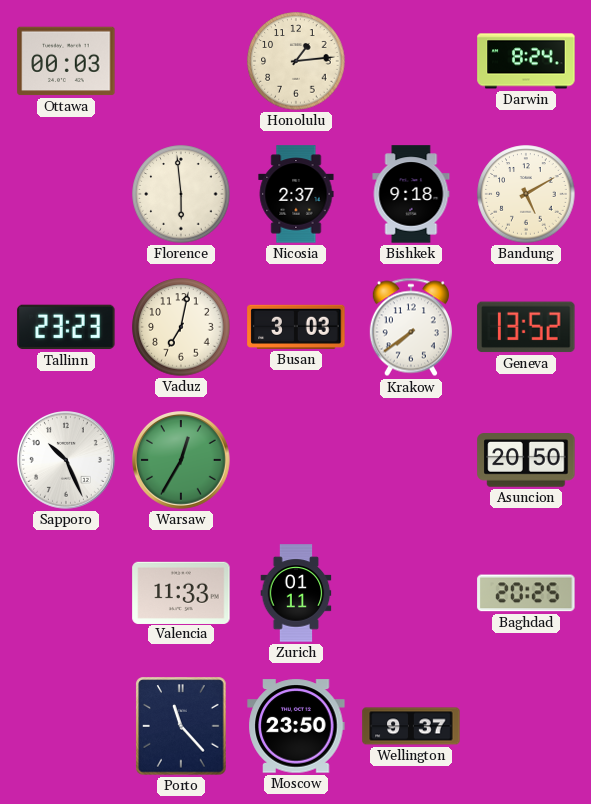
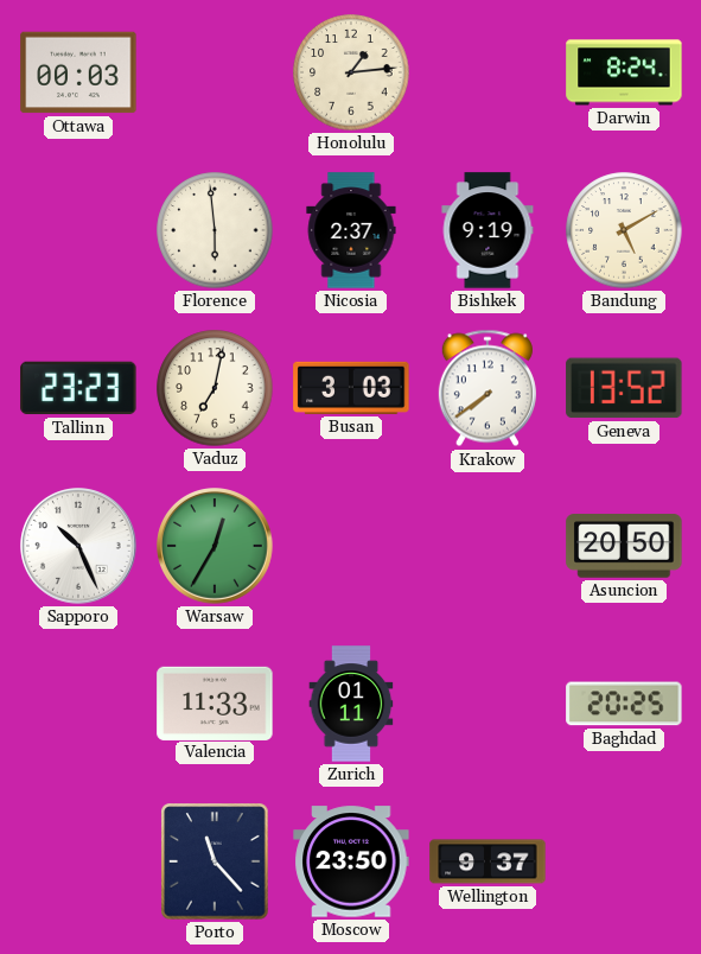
Bishkek: 9:18 -> 9:19
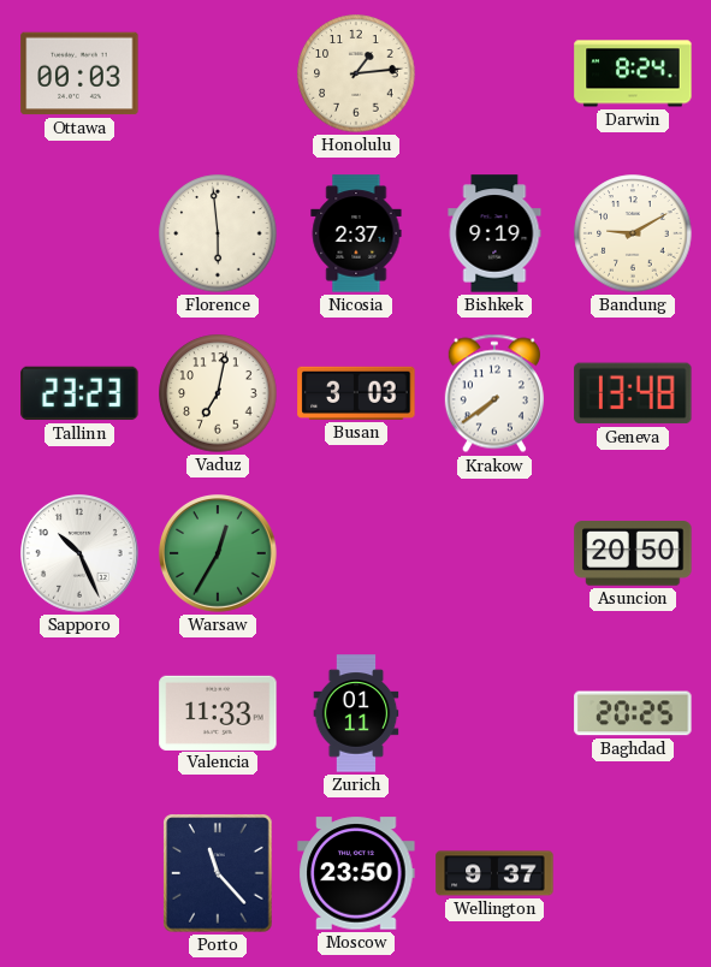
Bandung: 5:10 -> 9:10
Geneva: 13:52 -> 13:48
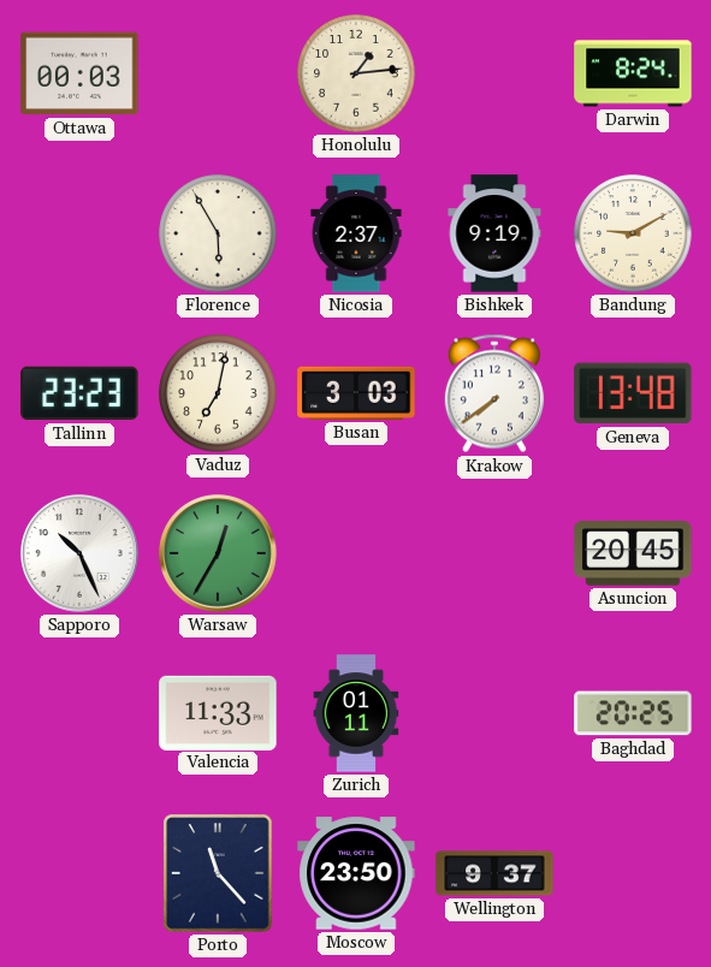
Florence: 5:59 -> 5:55
Asuncion: 20:50 -> 20:45
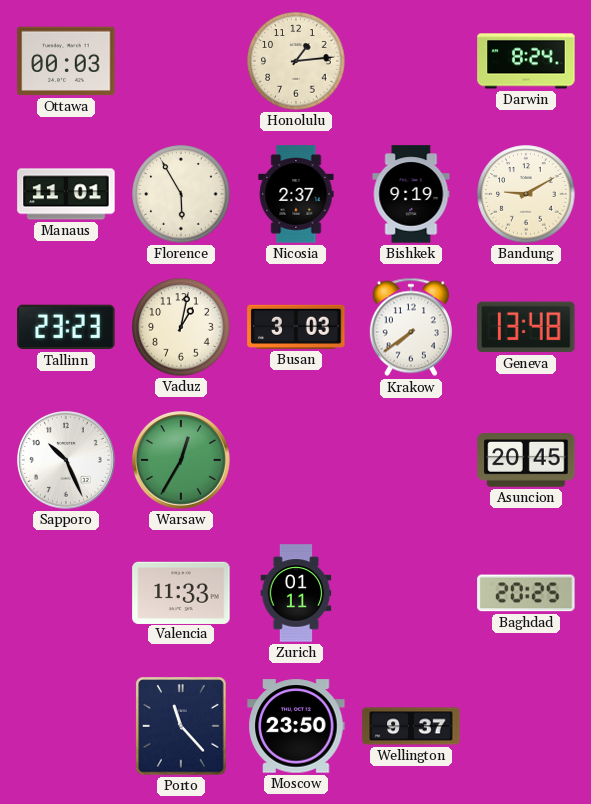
Manaus: none -> 11:01
Vaduz: 7:02 -> 1:02
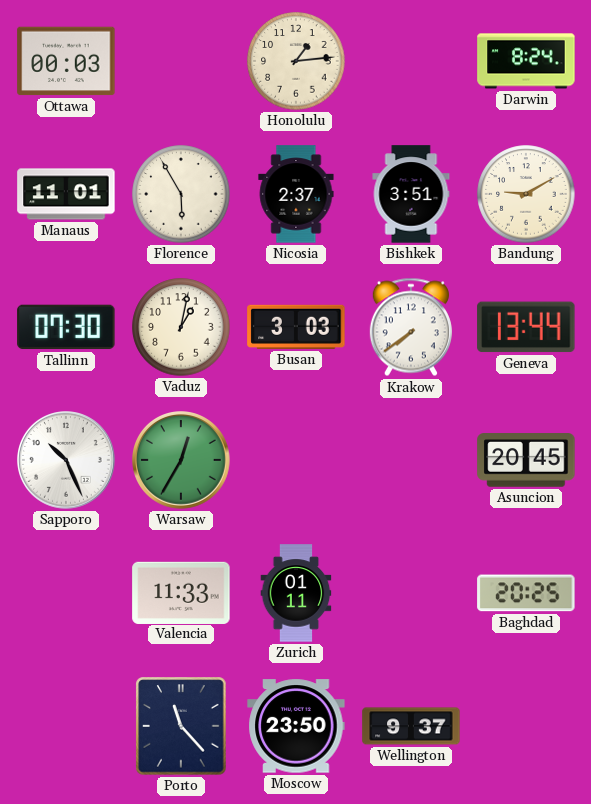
Bishkek: 9:19 -> 3:51
Tallinn: 23:23 -> 07:30
Geneva: 13:48 -> 13:44
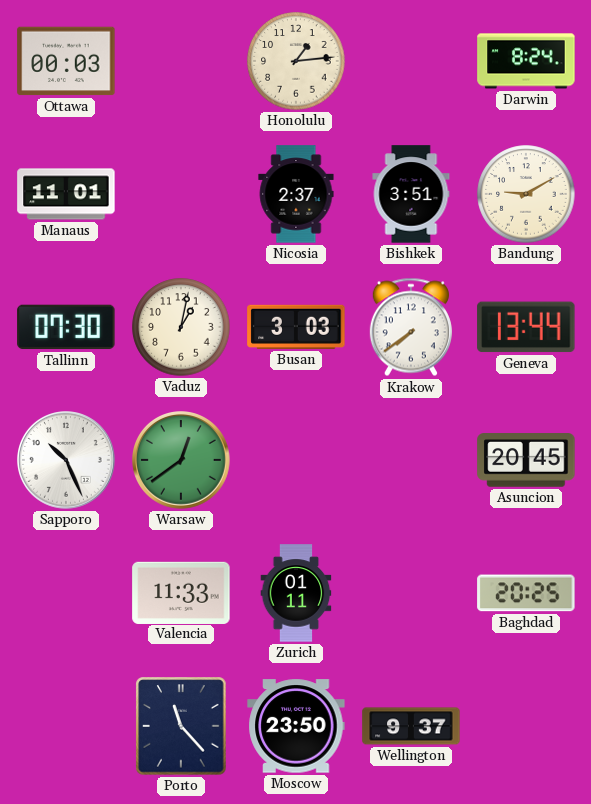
Florence: 5:55 -> none
Warsaw: 12:35 -> 12:39
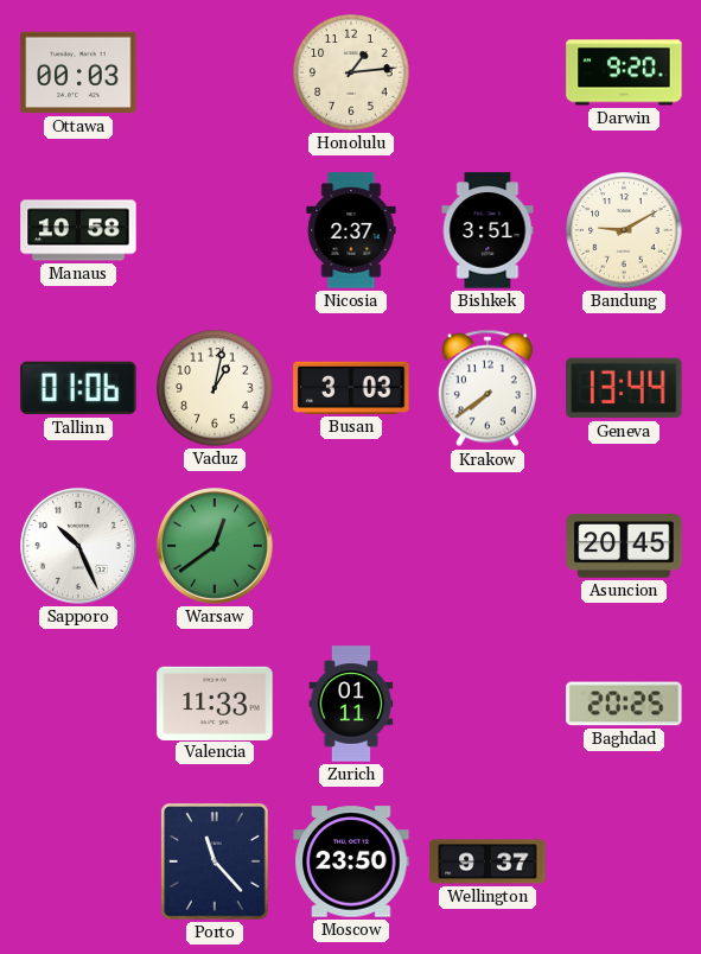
Darwin: 8:24 -> 9:20
Manaus: 11:01 -> 10:58
Tallinn: 07:30 -> 01:06
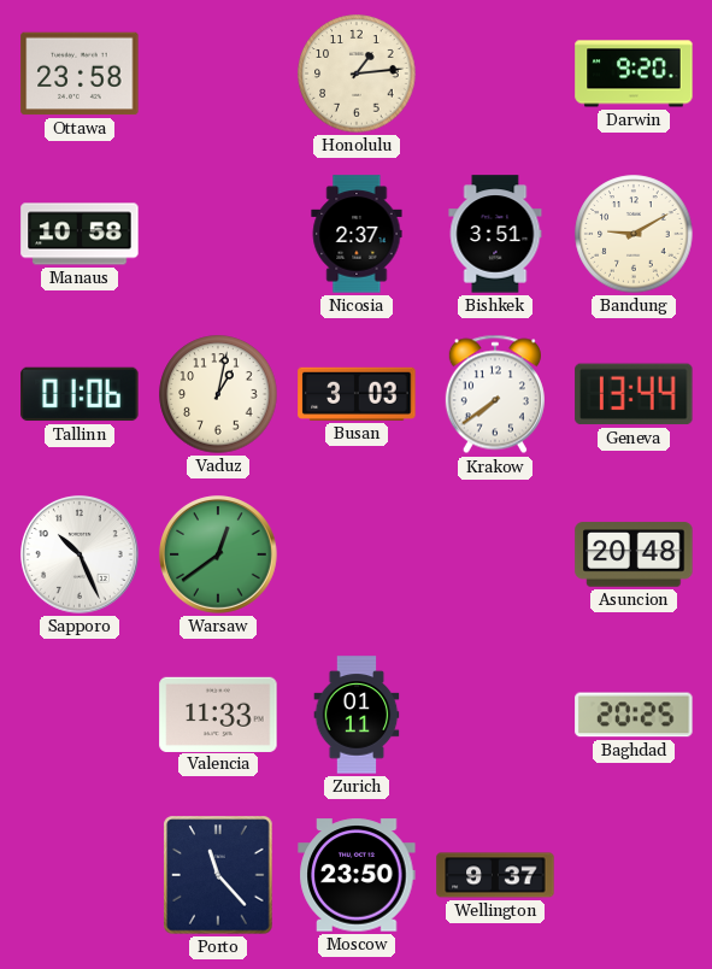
Ottawa: 00:03 -> 23:58
Asuncion: 20:45 -> 20:48
